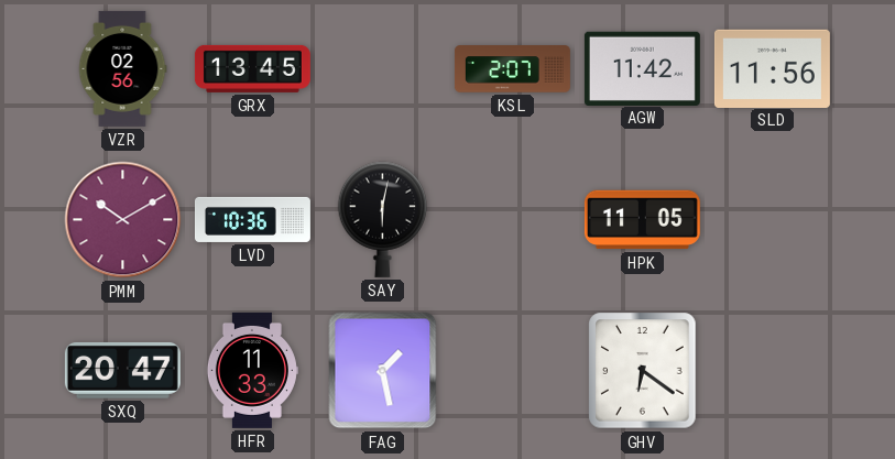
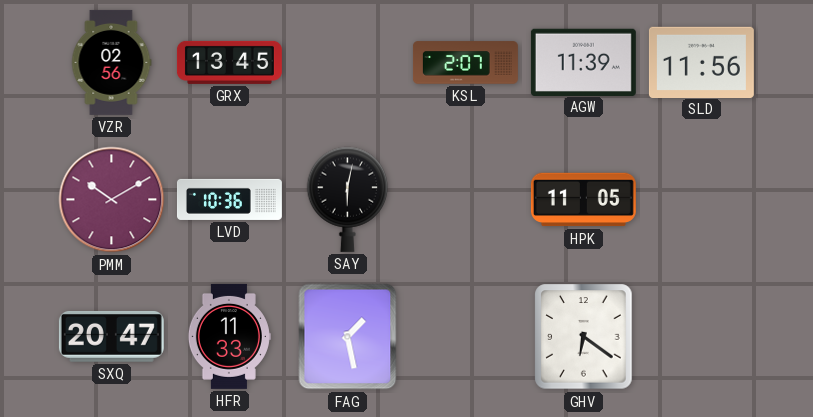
AGW: 11:42 -> 11:39
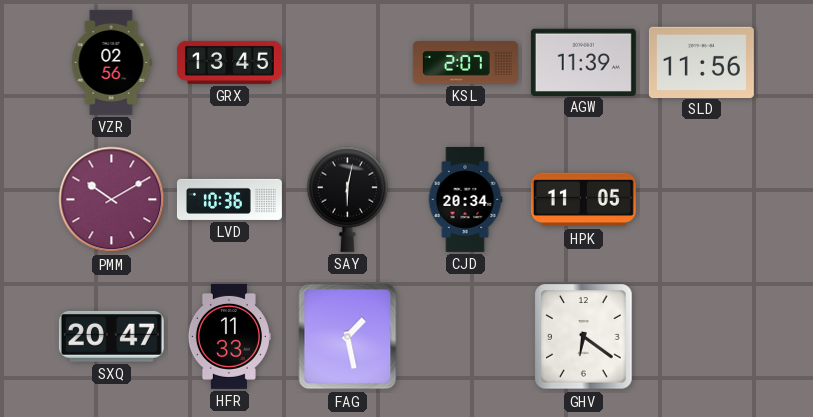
CJD: none -> 20:34
